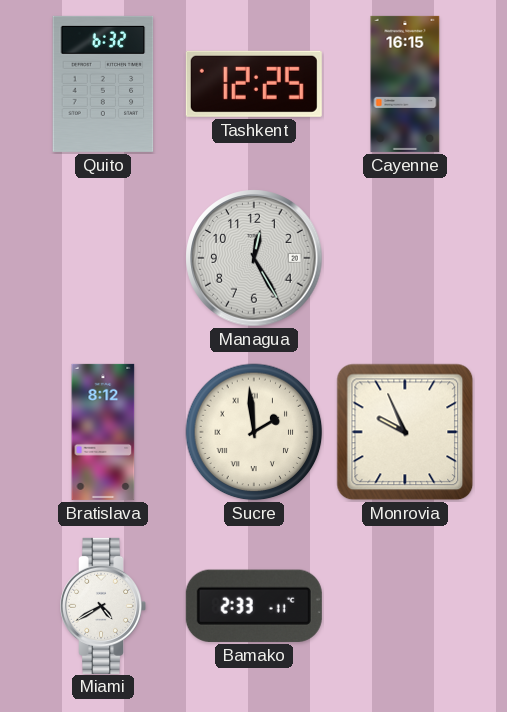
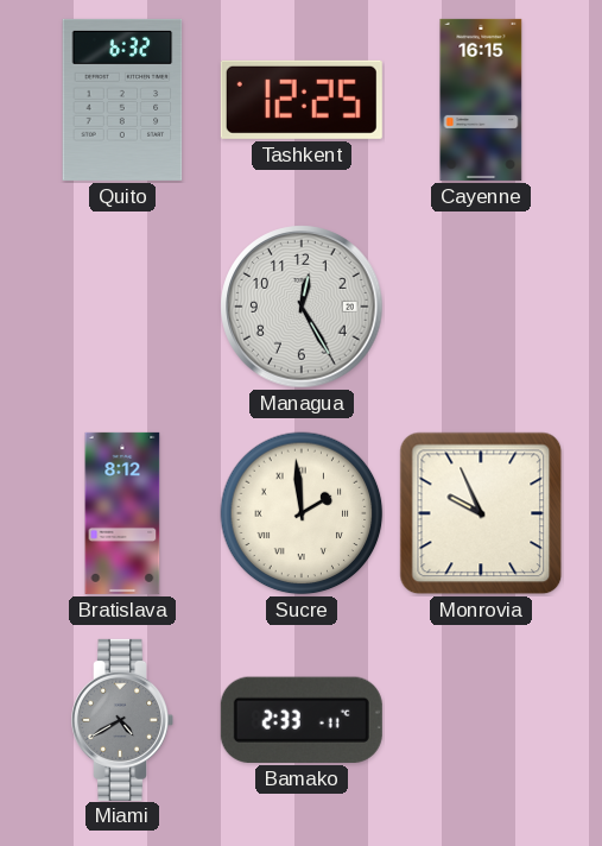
Miami dial: white -> grey
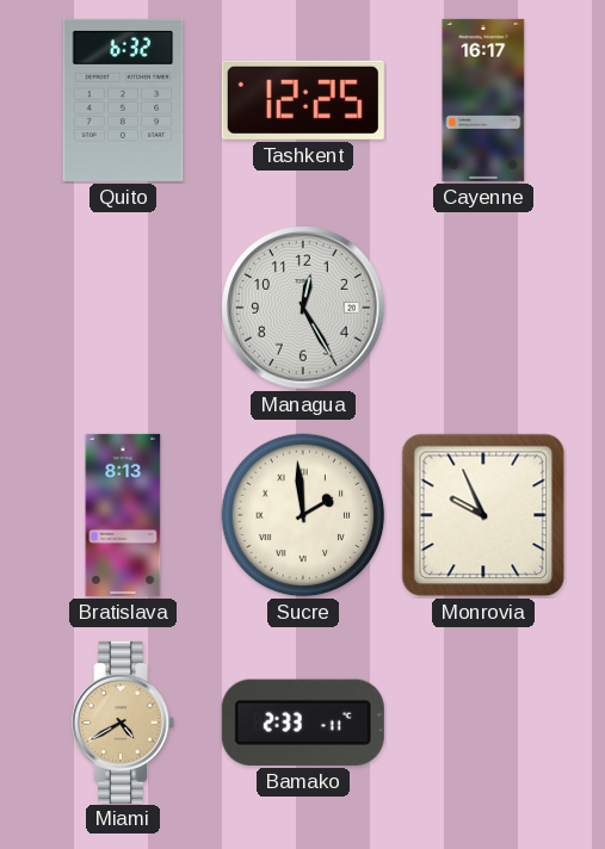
Cayenne: 16:15 -> 16:17
Bratislava: 8:12 -> 8:13
Miami dial: grey -> champagne
